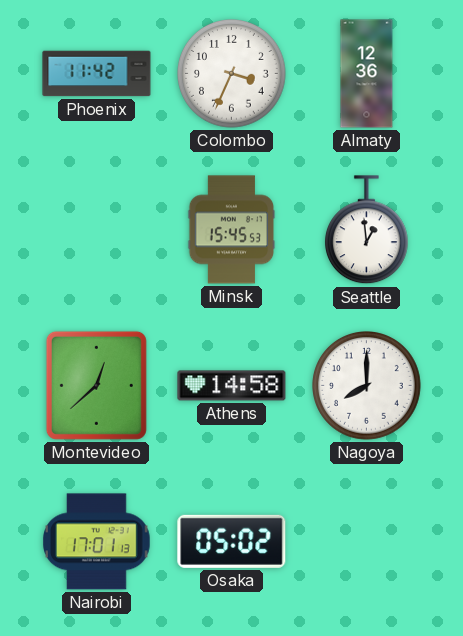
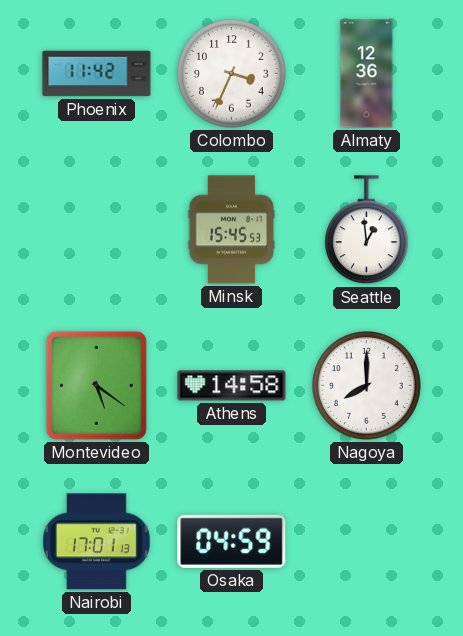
Montevideo: 12:38 -> 5:21
Osaka: 05:02 -> 04:59
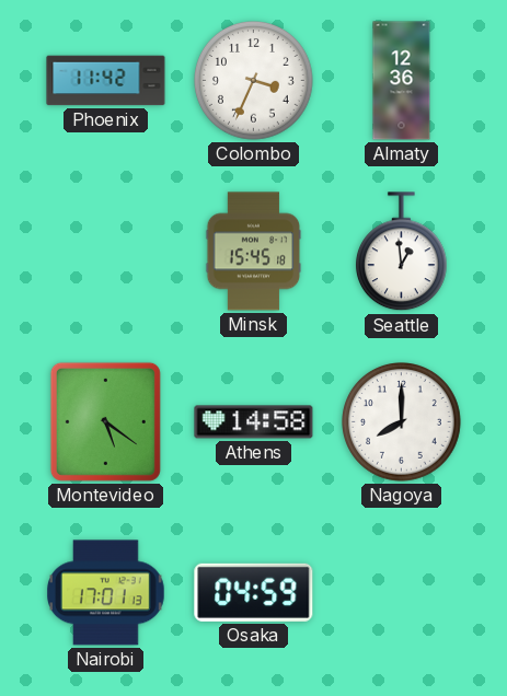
Minsk: 15:45:53 -> 15:45:18
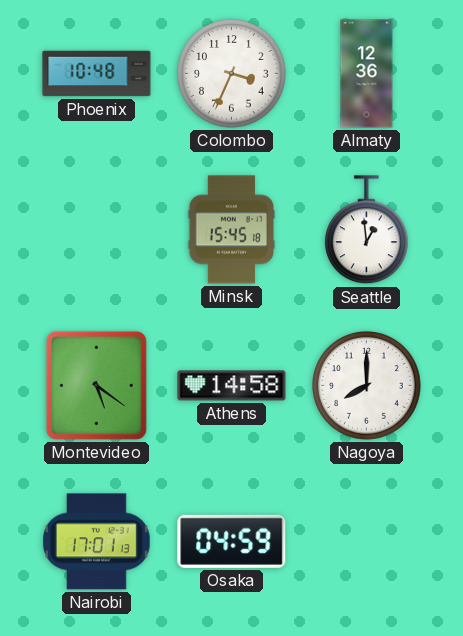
Phoenix: 11:42 -> 10:48
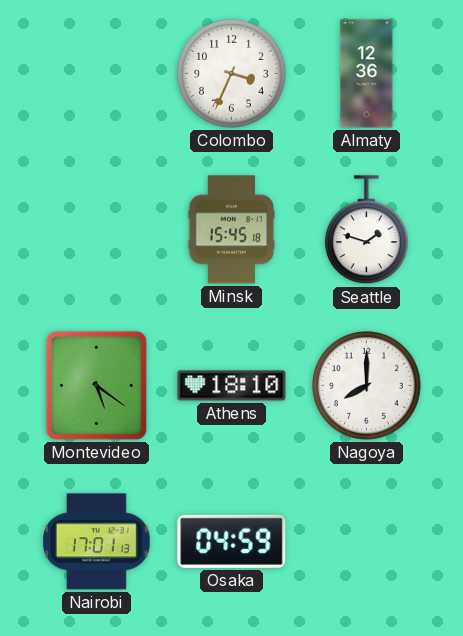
Phoenix: 10:48 -> none
Seattle: 12:59 -> 1:48
Athens: 14:58 -> 18:10
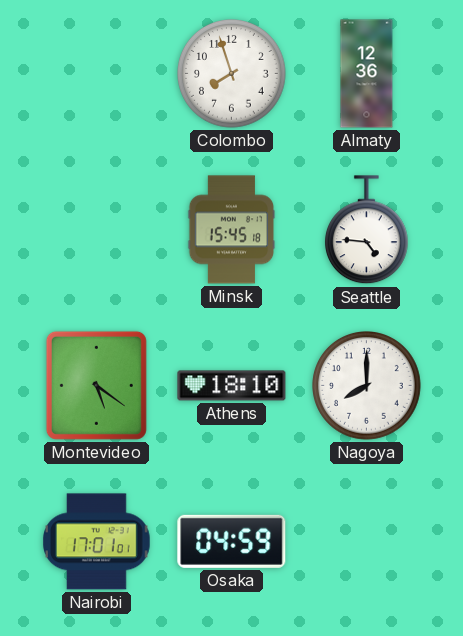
Colombo: 3:34 -> 7:57
Seattle: 1:48 -> 4:46
Nairobi: 17:01:13 -> 17:01:01
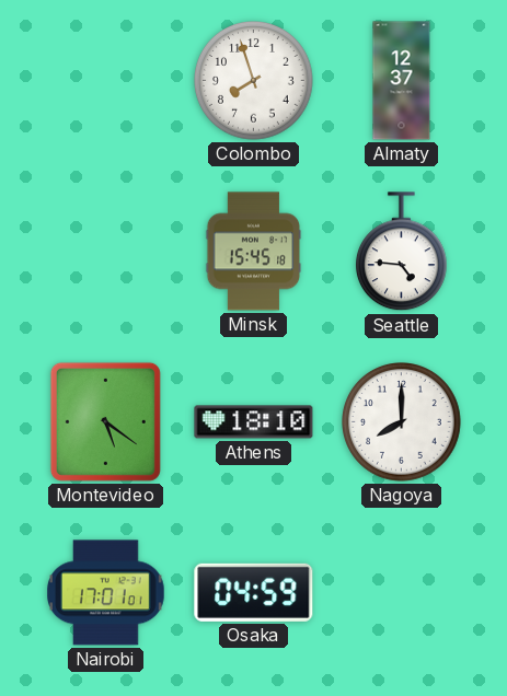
Almaty: 12:36 -> 12:37
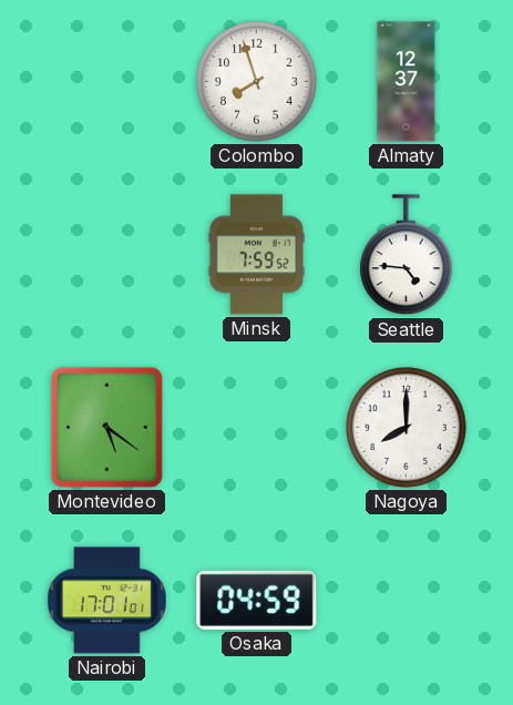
Minsk: 15:45 -> 7:59
Athens: 18:10 -> none
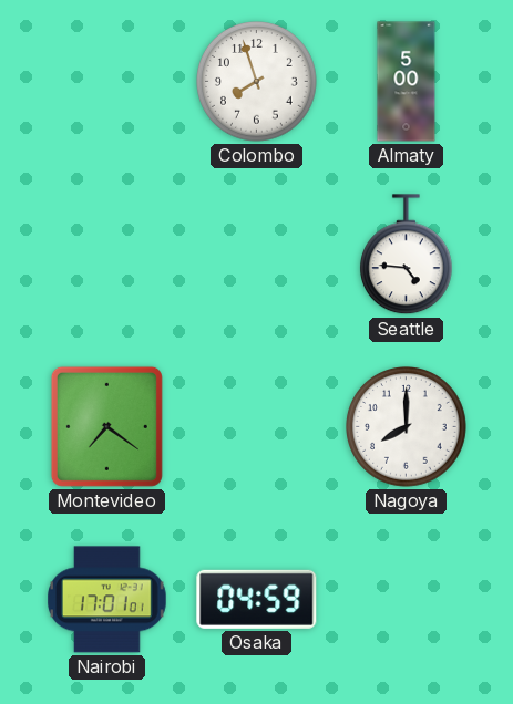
Almaty: 12:37 -> 5:00
Minsk: 7:59 -> none
Montevideo: 5:21 -> 7:21
